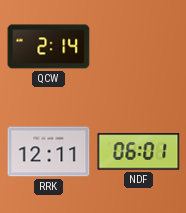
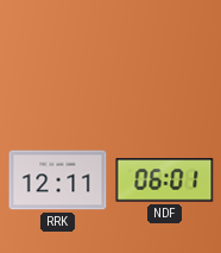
QCW: 2:14 -> none
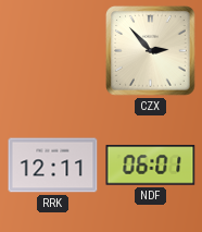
CZX: none -> 2:53
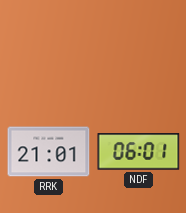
CZX: 2:53 -> none
RRK: 12:11 -> 21:01
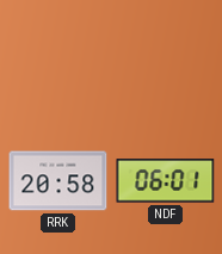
RRK: 21:01 -> 20:58
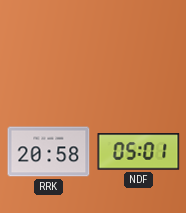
NDF: 06:01 -> 05:01
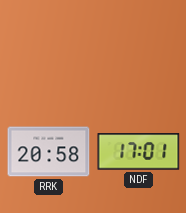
NDF: 05:01 -> 17:01
